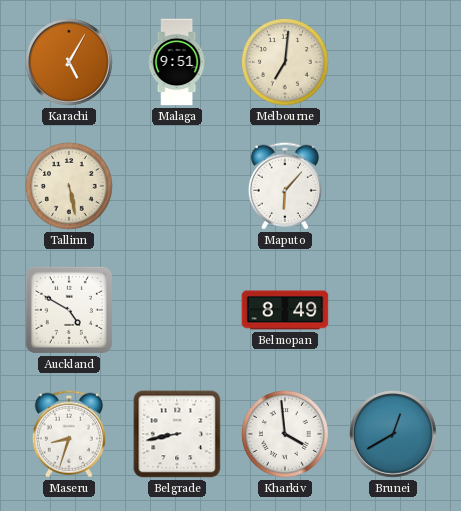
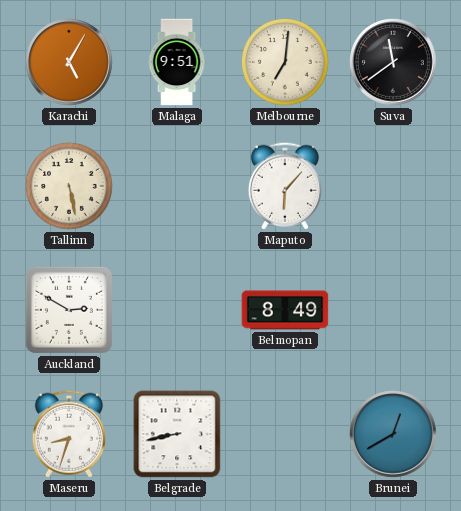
Suva: none -> 11:39
Auckland: 4:50 -> 2:50
Kharkiv: 3:59 -> none
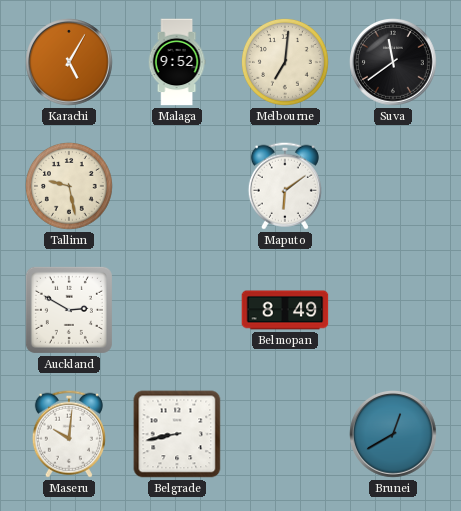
Malaga: 9:51 -> 9:52
Tallinn: 5:28 -> 9:28
Maputo: 6:07 -> 6:09
Maseru: 8:33 -> 10:01
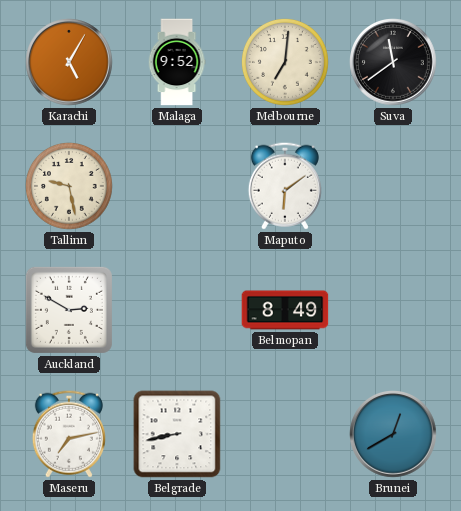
Maseru: 10:01 -> 7:13
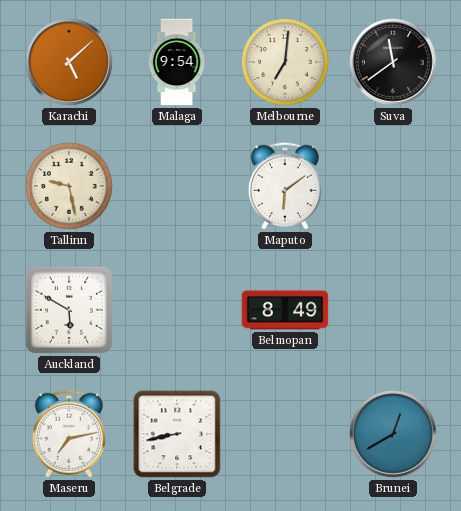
Karachi: 5:05 -> 5:08
Malaga: 9:52 -> 9:54
Auckland: 2:50 -> 5:50
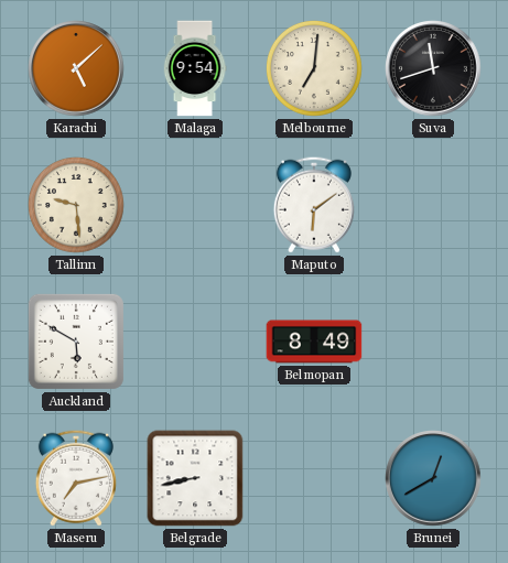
Suva: 11:39 -> 11:42
Tallinn: 9:28 -> 9:29
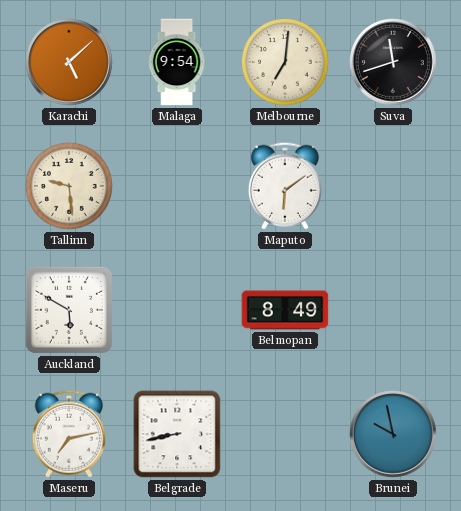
Brunei: 12:40 -> 9:58
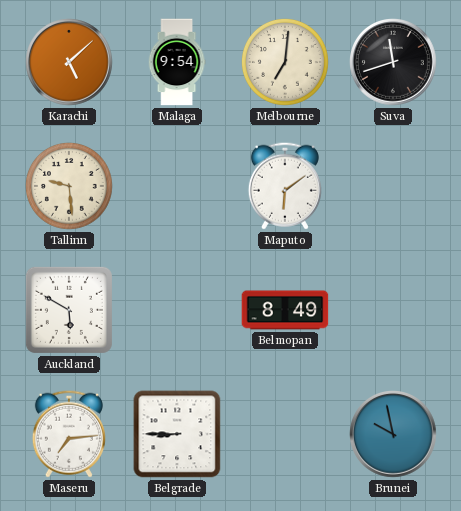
Maseru: 7:13 -> 7:14
Belgrade: 8:43 -> 8:45
